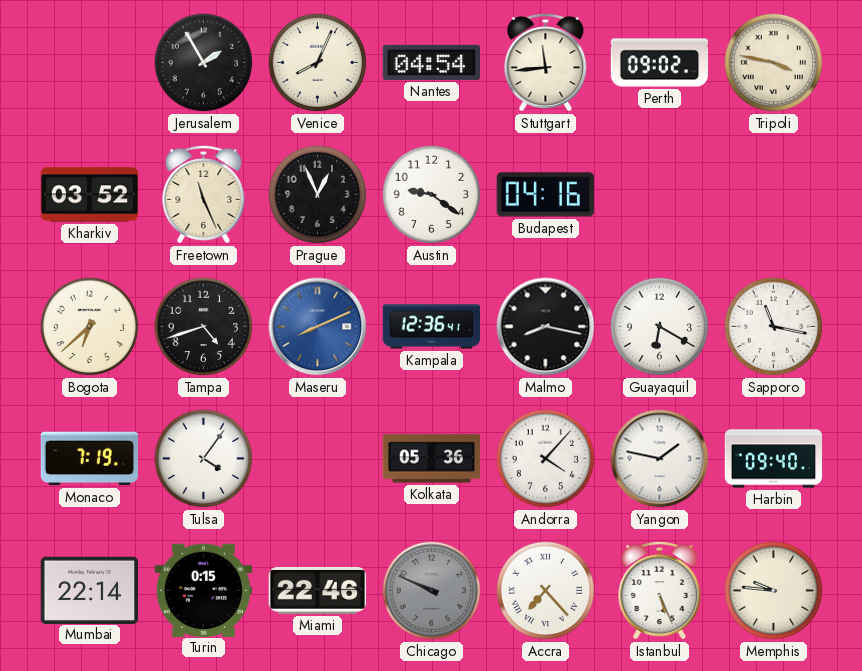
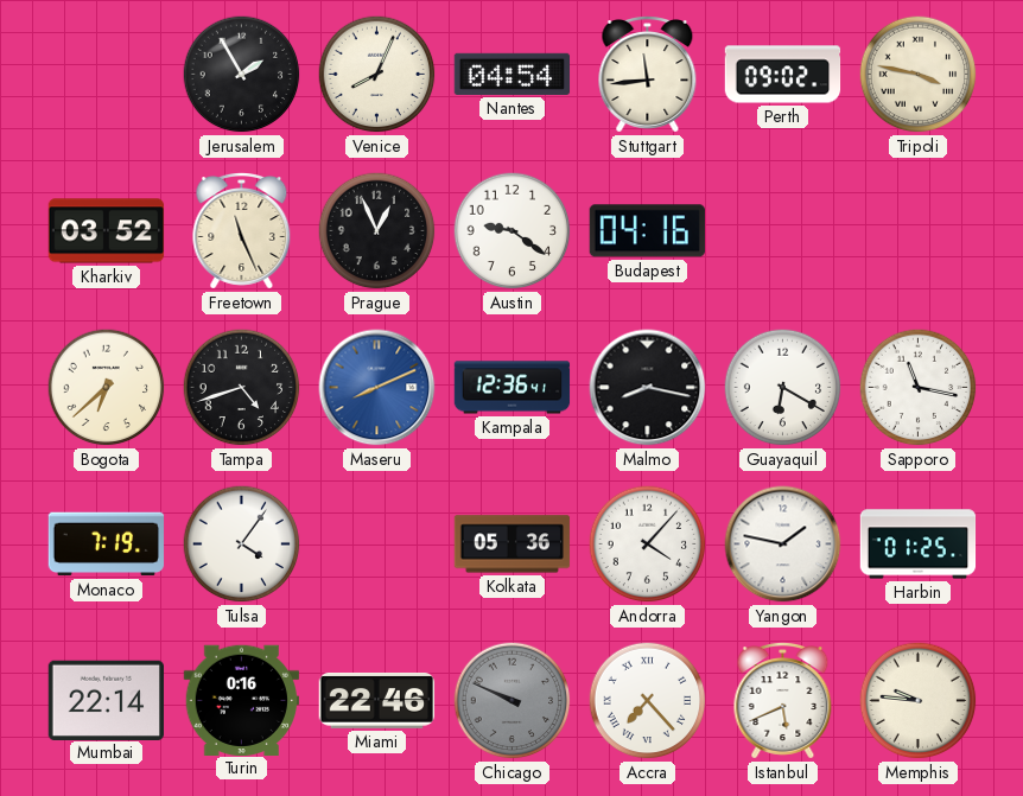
Harbin: 09:40 -> 01:25
Turin: 0:15 -> 0:16
Istanbul: 5:26 -> 5:41
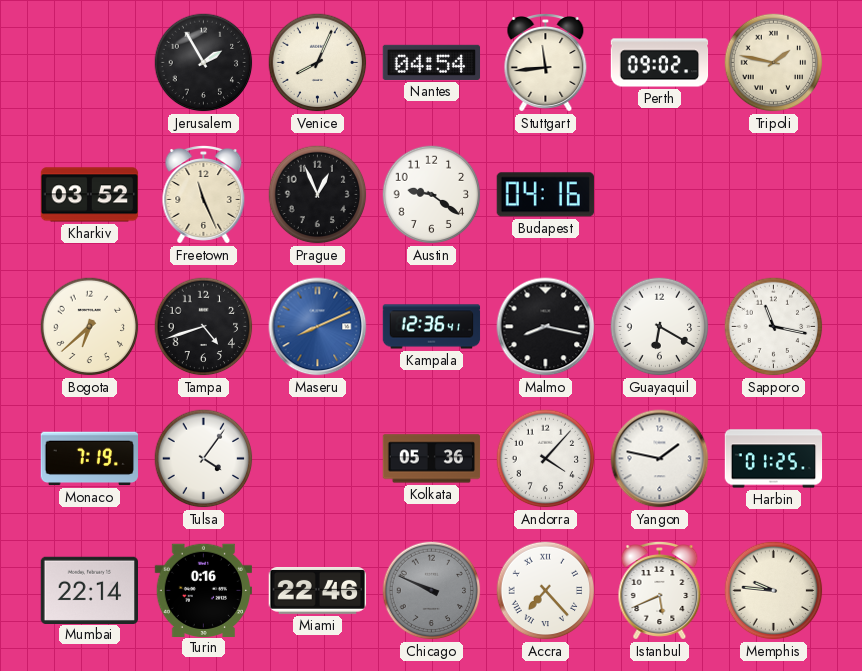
Tripoli: 3:47 -> 1:47
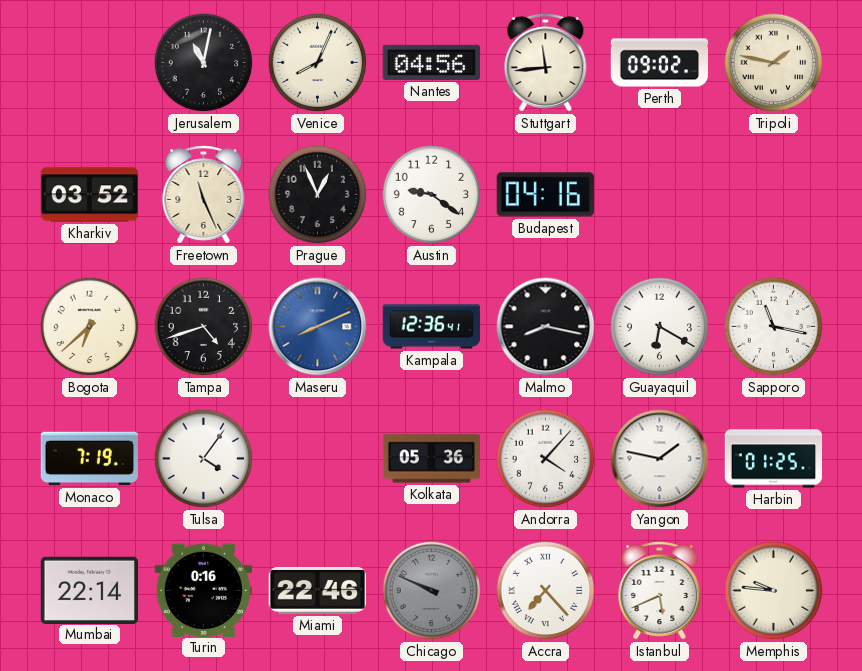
Jerusalem: 1:55 -> 11:02
Nantes: 04:54 -> 04:56
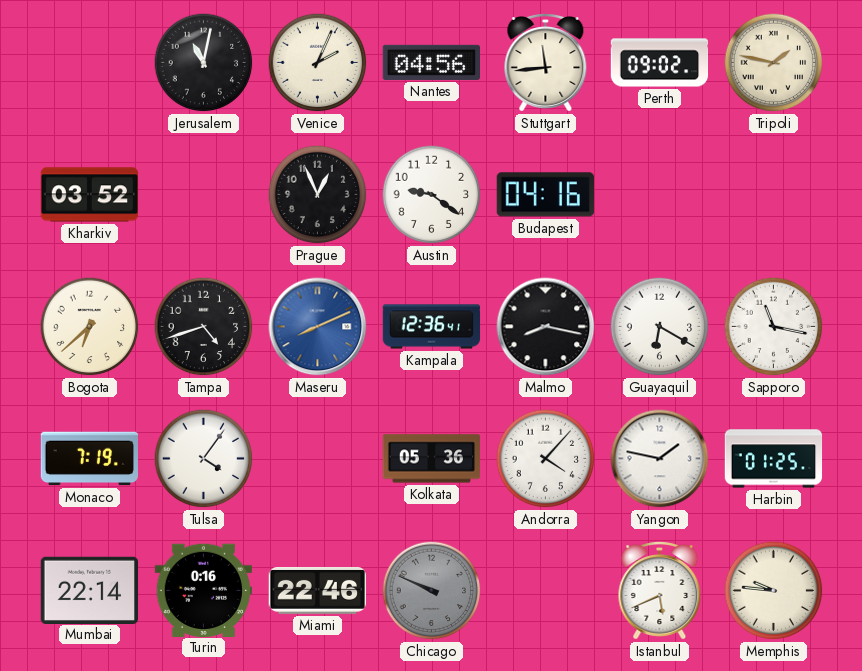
Venice: 8:04 -> 2:04
Freetown: 11:26 -> none
Accra: 7:23 -> none
